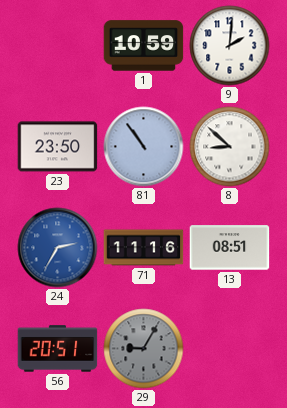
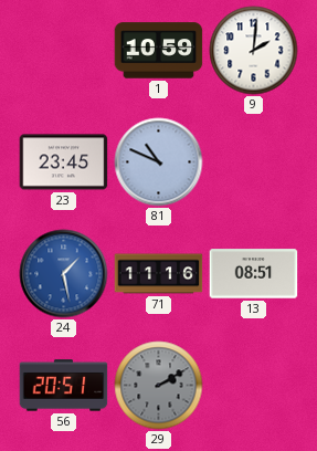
23: 23:50 -> 23:45
81: 10:54 -> 10:49
8: 8:52 -> none
24: 2:35 -> 1:28
29: 9:05 -> 2:10
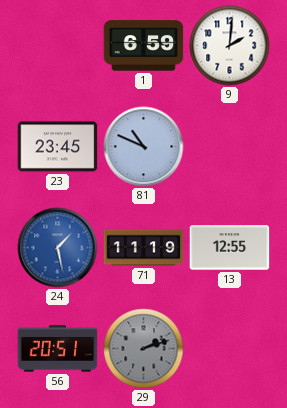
1: 10:59 -> 6:59
71: 11:16 -> 11:19
13: 08:51 -> 12:55
29: 2:10 -> 2:12
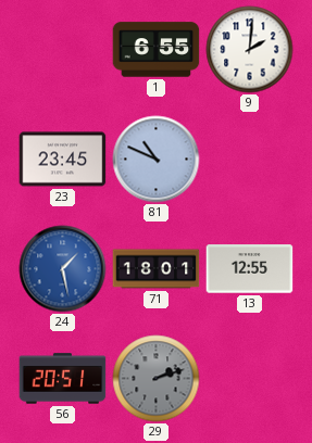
1: 6:59 -> 6:55
71: 11:19 -> 18:01
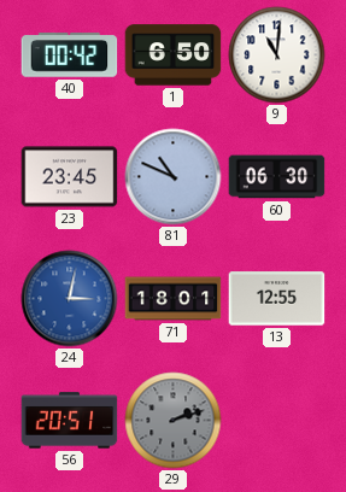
40: none -> 00:42
1: 6:55 -> 6:50
9: 2:01 -> 11:01
60: none -> 06:30
24: 1:28 -> 3:02
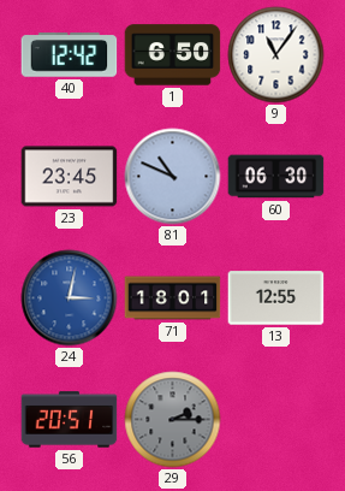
40: 00:42 -> 12:42
9: 11:01 -> 11:06
29: 2:12 -> 2:15
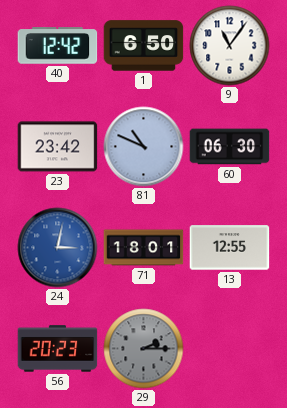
23: 23:45 -> 23:42
56: 20:51 -> 20:23
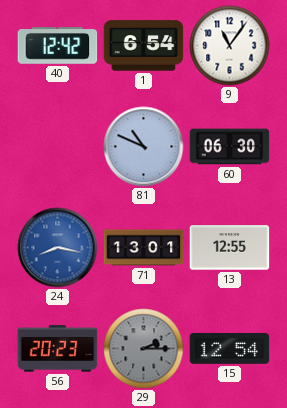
1: 6:50 -> 6:54
23: 23:42 -> none
24: 3:02 -> 8:17
71: 18:01 -> 13:01
15: none -> 12:54
